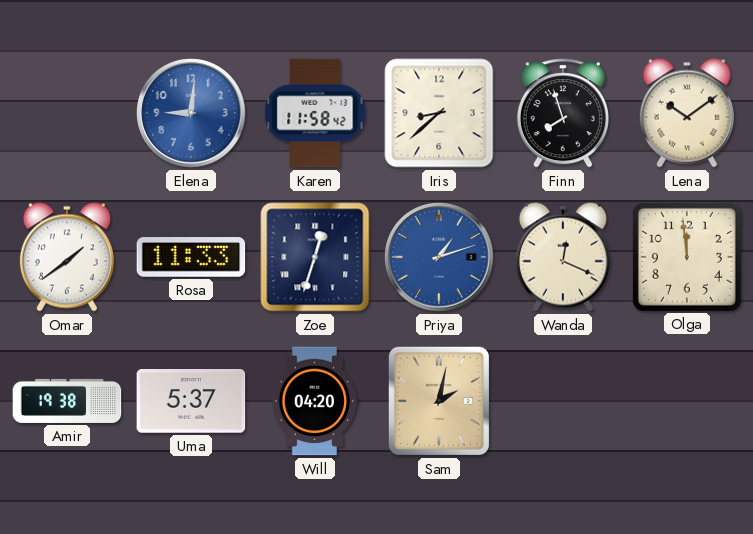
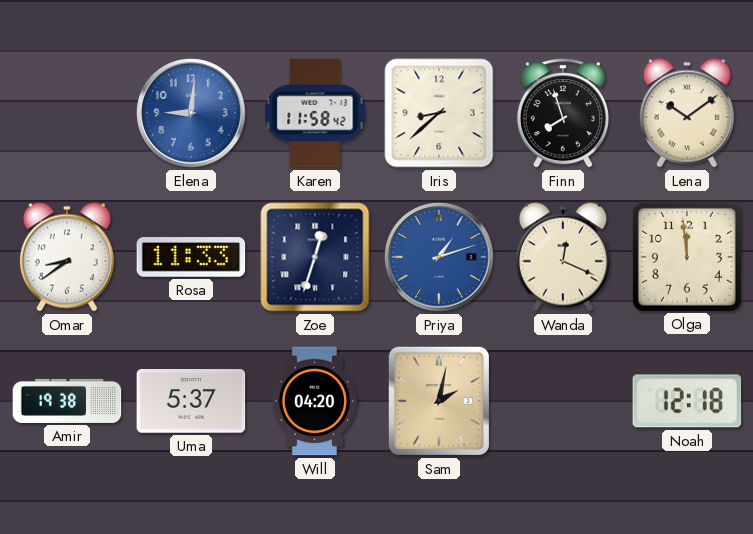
Omar: 1:39 -> 8:39
Noah: none -> 12:18
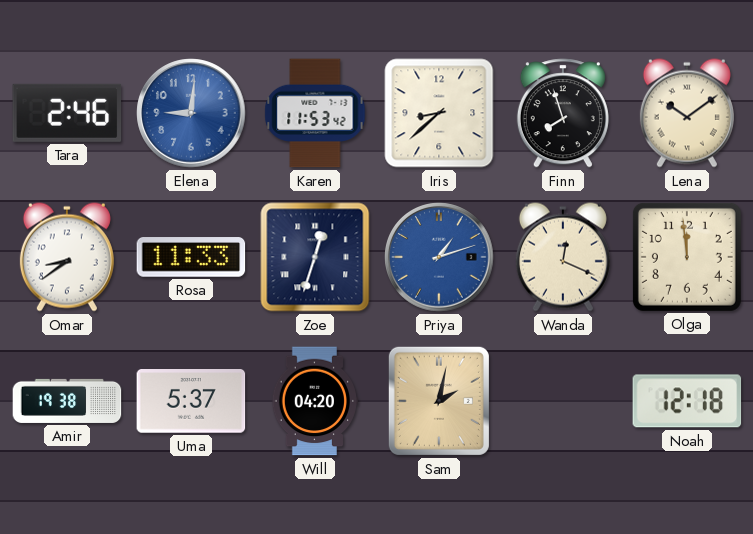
Tara: none -> 2:46
Karen: 11:58 -> 11:53
